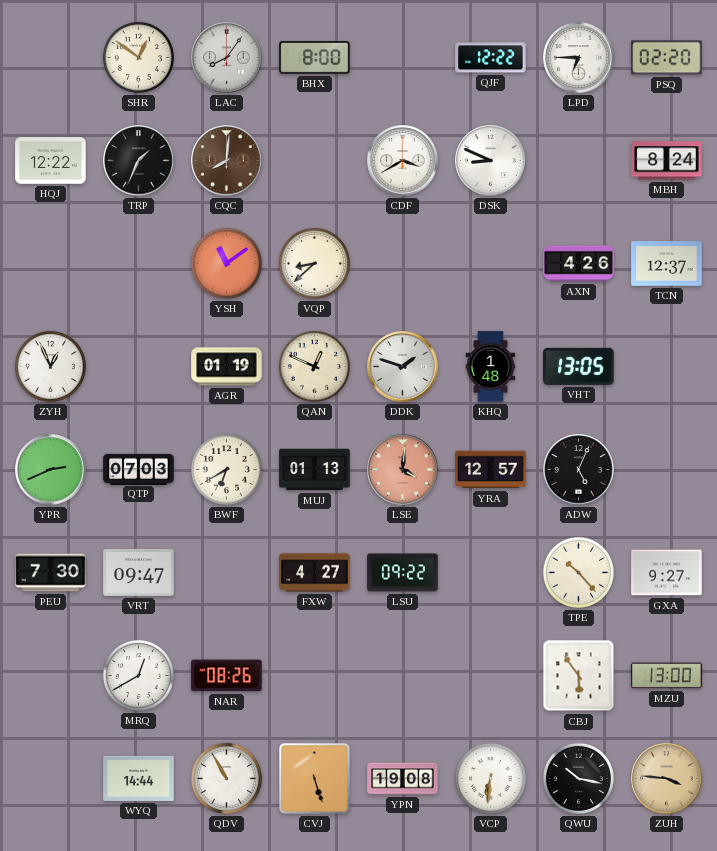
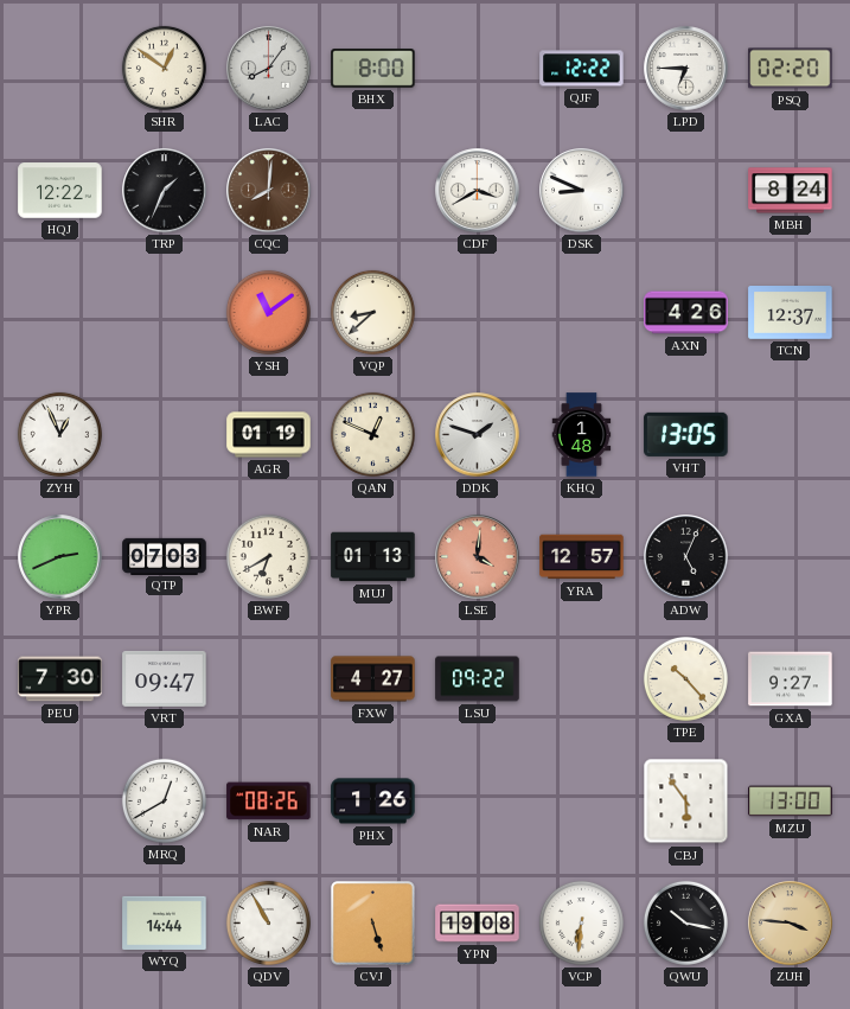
PHX: none -> 1:26
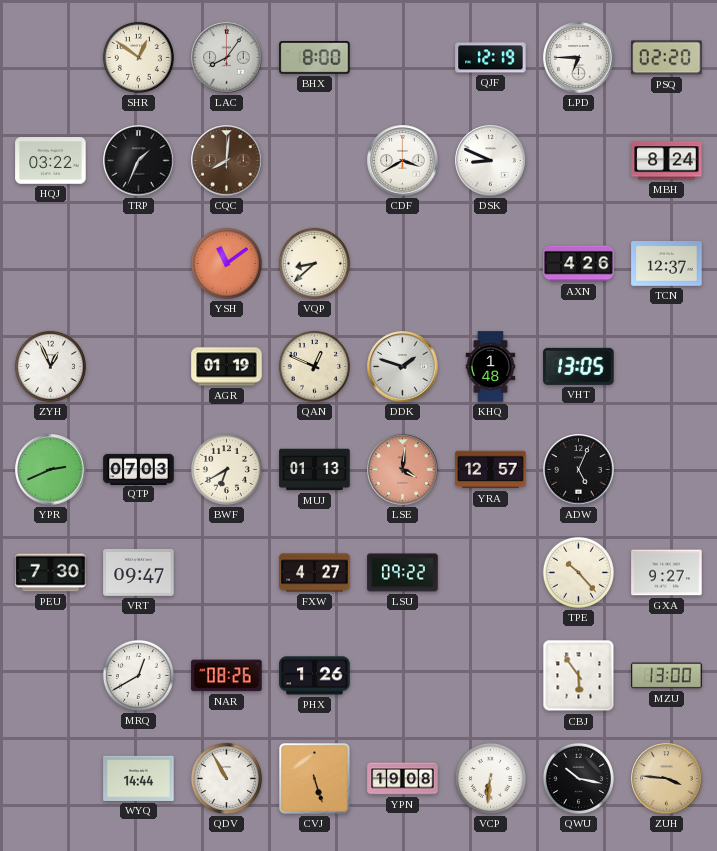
QJF: 12:22 -> 12:19
HQJ: 12:22 -> 03:22
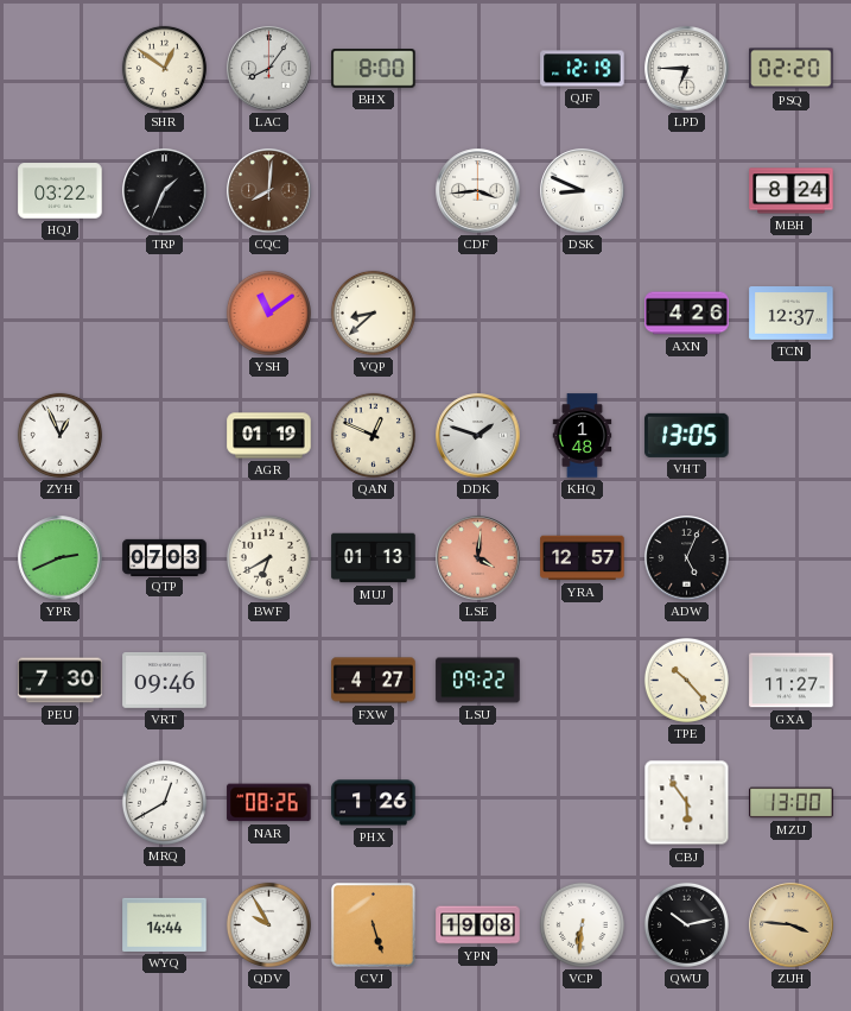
CDF: 3:40 -> 3:44
VRT: 09:47 -> 09:46
GXA: 9:27 -> 11:27
QDV: 10:55 -> 9:55
QWU: 10:17 -> 10:13
